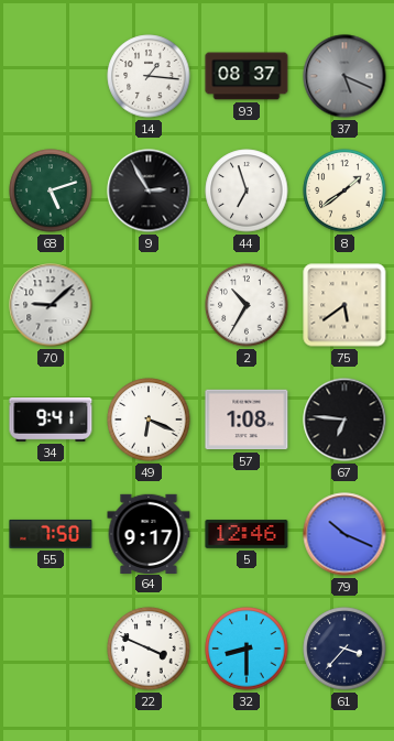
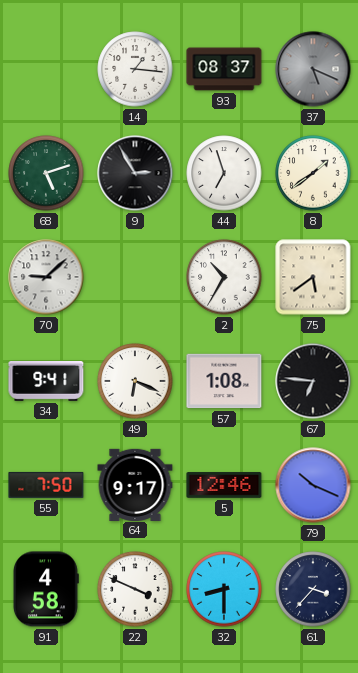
91: none -> 4:58
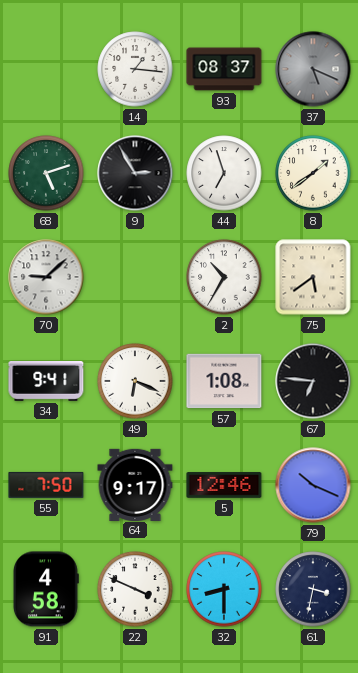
61: 3:37 -> 3:32
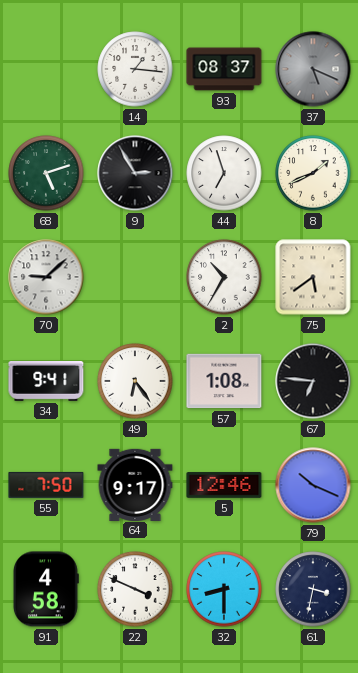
8: 1:39 -> 1:41
49: 6:19 -> 6:24
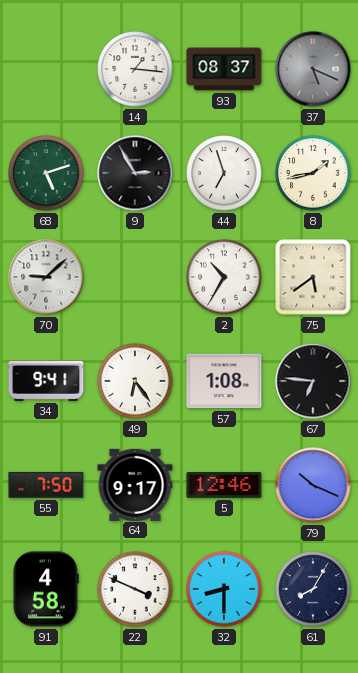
8: 1:41 -> 1:43
61: 3:32 -> 8:05
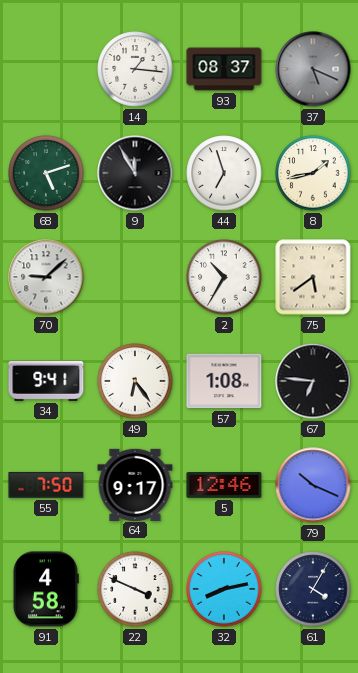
9: 2:55 -> 11:55
32: 8:30 -> 8:13
61: 8:05 -> 4:05
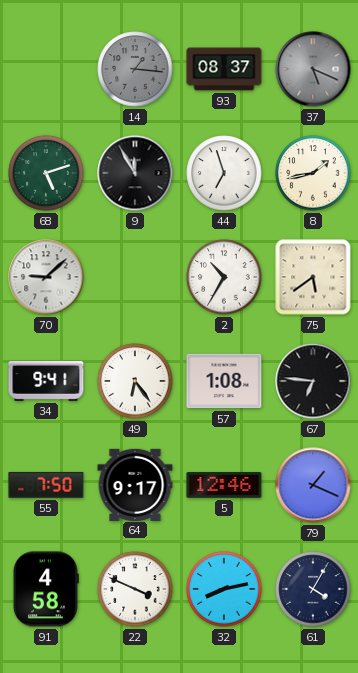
14 dial: white -> grey
79: 10:19 -> 1:19
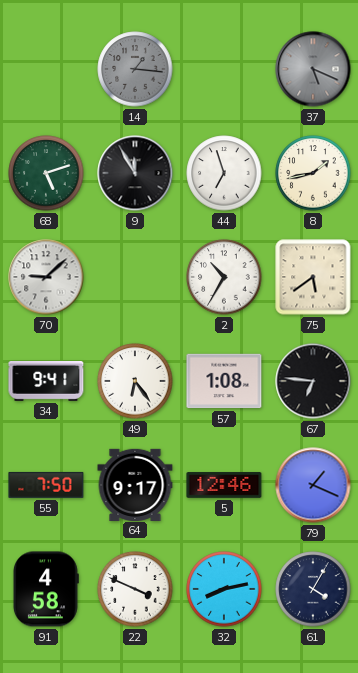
93: 08:37 -> none
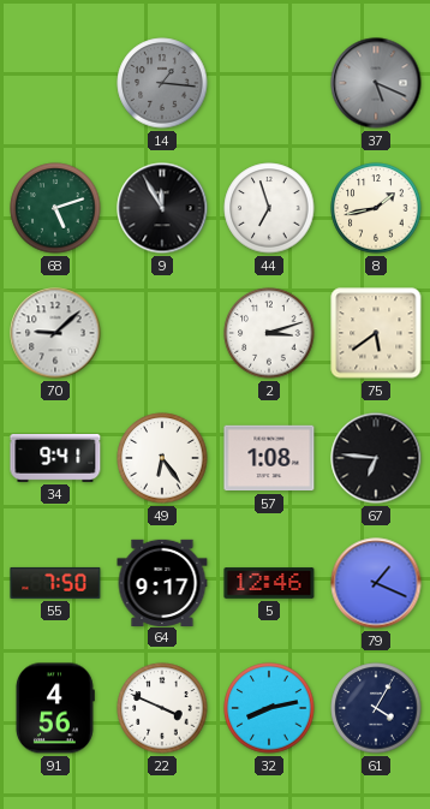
2: 10:35 -> 3:12
91: 4:58 -> 4:56
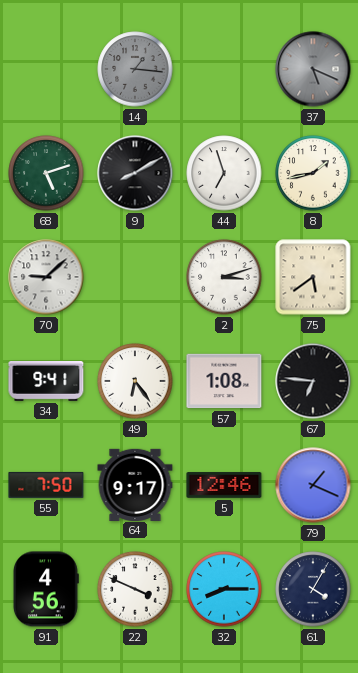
9: 11:55 -> 8:10
32: 8:13 -> 8:15
